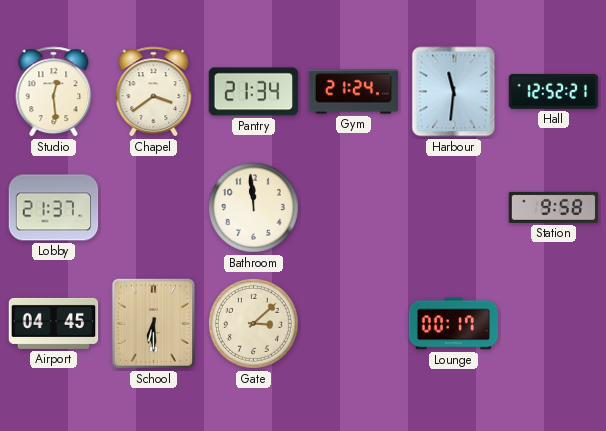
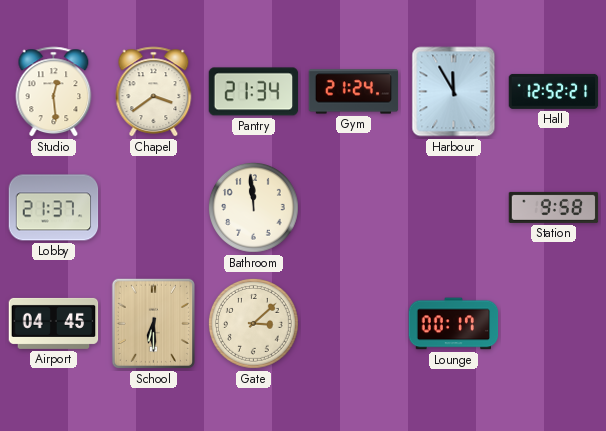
Harbour: 11:31 -> 11:55
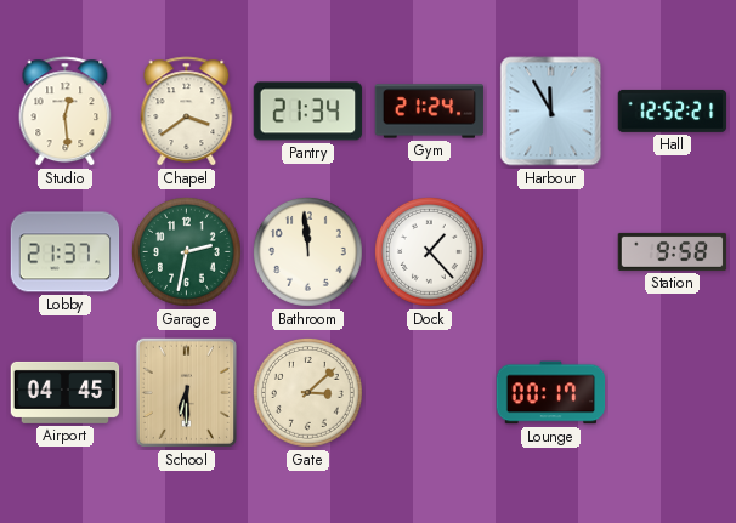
Garage: none -> 2:32
Dock: none -> 1:23
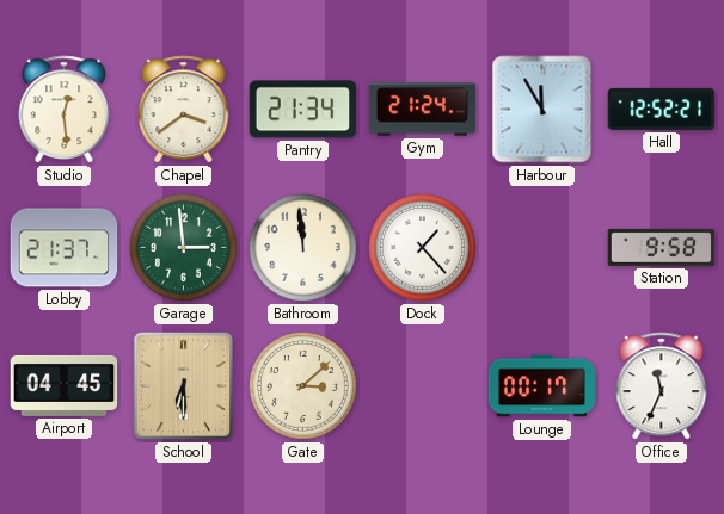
Garage: 2:32 -> 2:59
Office: none -> 11:34
